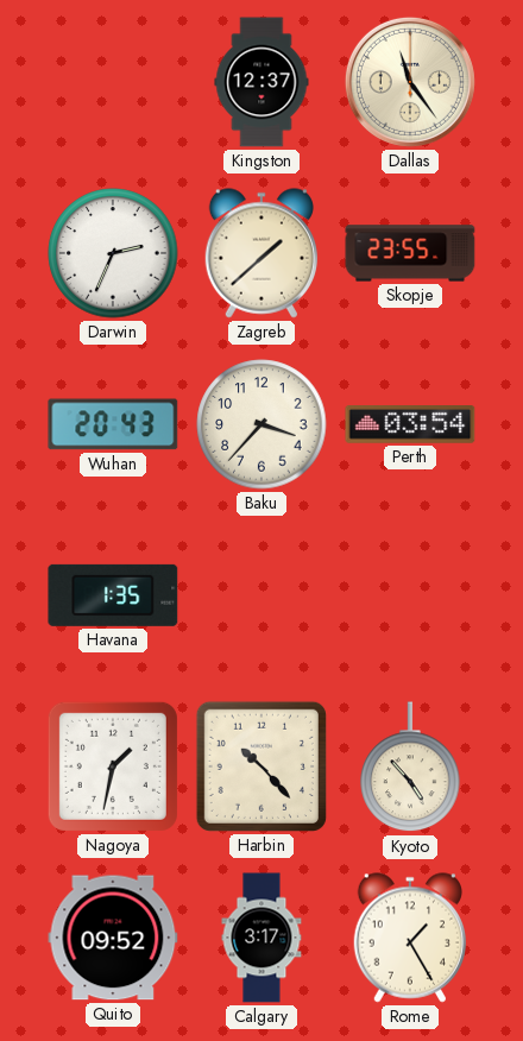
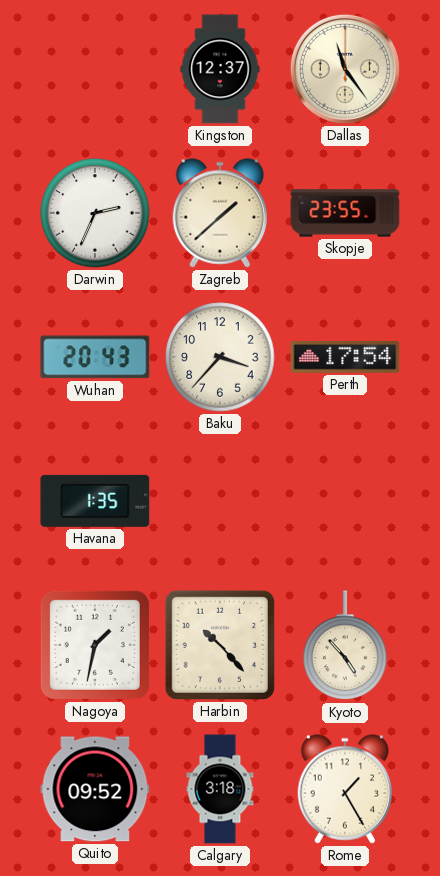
Perth: 03:54 -> 17:54
Calgary: 3:17 -> 3:18
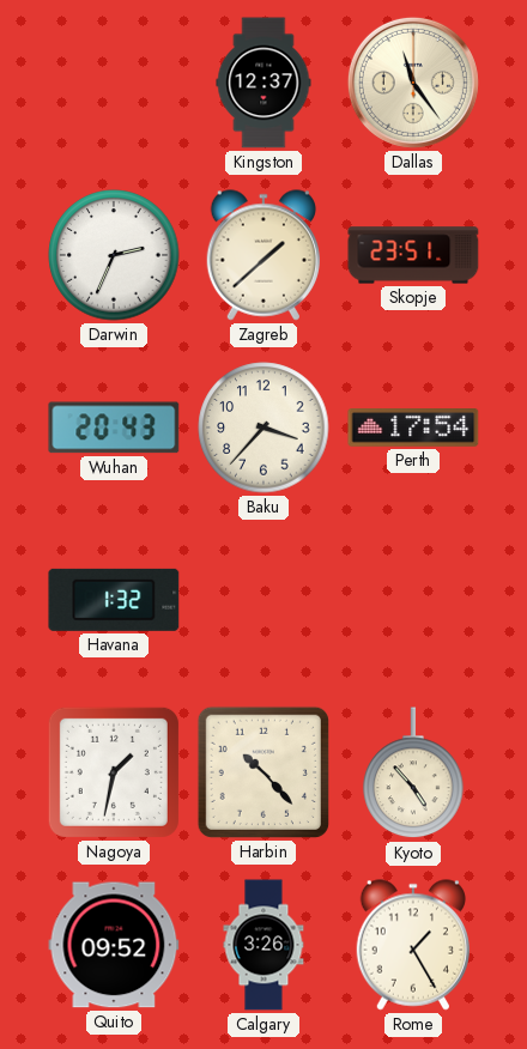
Skopje: 23:55 -> 23:51
Havana: 1:35 -> 1:32
Calgary: 3:18 -> 3:26
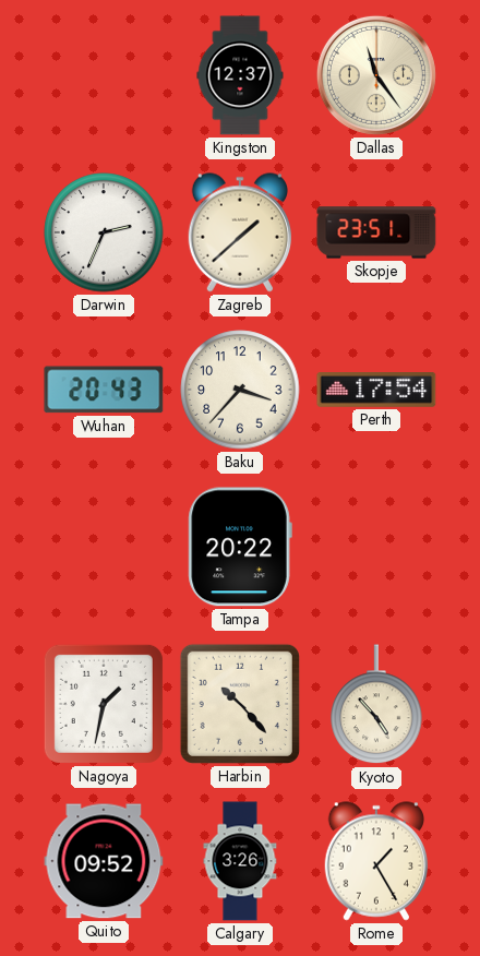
Havana: 1:32 -> none
Tampa: none -> 20:22
